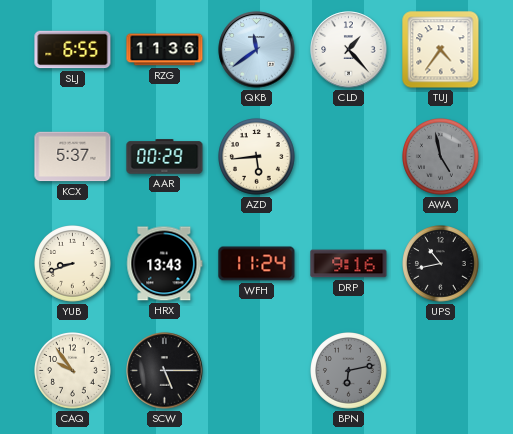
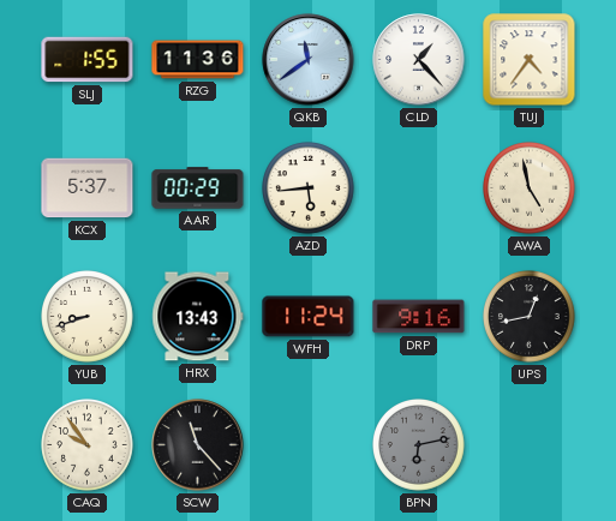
SLJ: 6:55 -> 1:55
AWA dial: grey -> cream
UPS: 10:43 -> 12:43
SCW: 5:15 -> 11:23
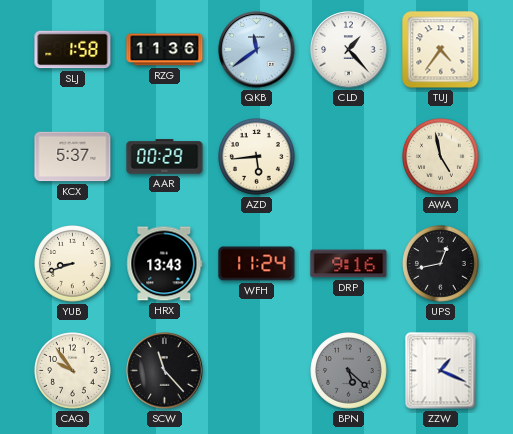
SLJ: 1:55 -> 1:58
BPN: 6:13 -> 5:22
ZZW: none -> 1:19
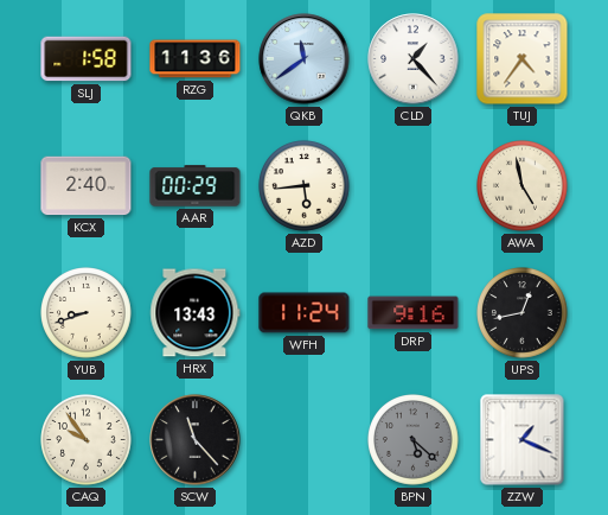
KCX: 5:37 -> 2:40
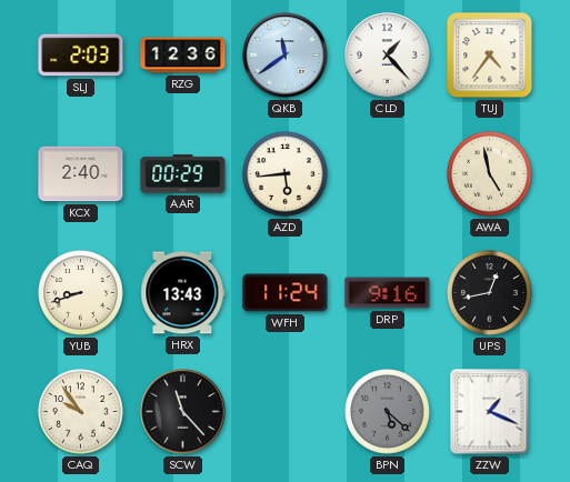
SLJ: 1:58 -> 2:03
RZG: 11:36 -> 12:36
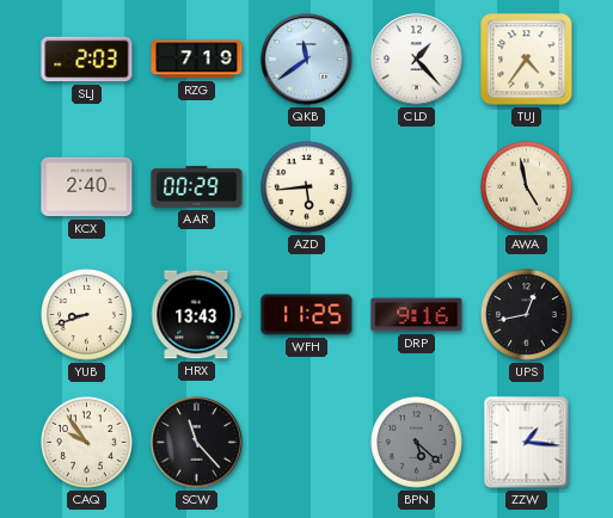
RZG: 12:36 -> 7:19
WFH: 11:24 -> 11:25
ZZW: 1:19 -> 1:16
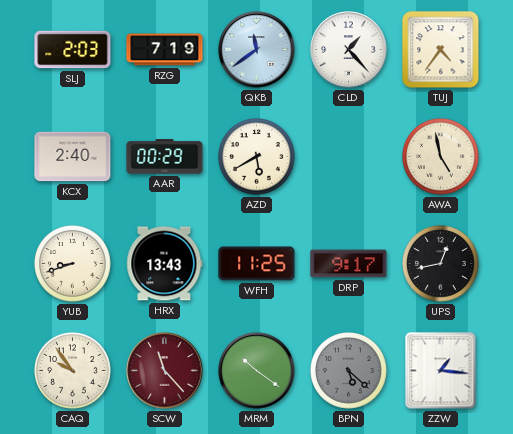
AZD: 5:44 -> 5:40
DRP: 9:16 -> 9:17
SCW dial: black -> burgundy
MRM: none -> 10:21
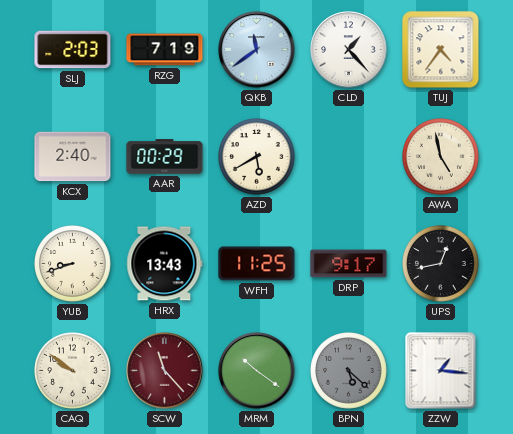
CAQ: 9:54 -> 9:51
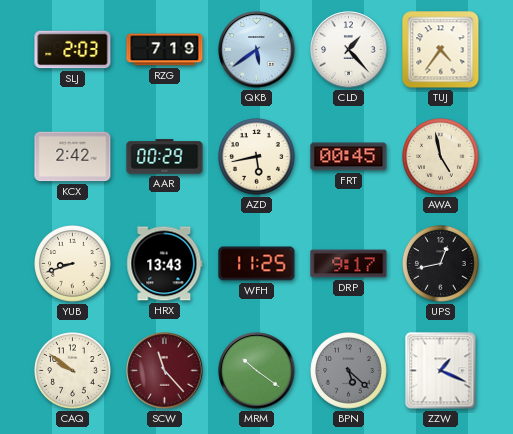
QKB: 11:39 -> 5:39
KCX: 2:40 -> 2:42
AZD: 5:40 -> 5:43
FRT: none -> 00:45
ZZW: 1:16 -> 1:19
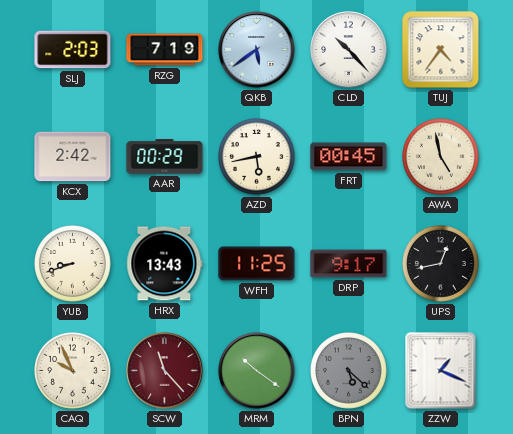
CLD: 1:23 -> 10:23
CAQ: 9:51 -> 9:56
